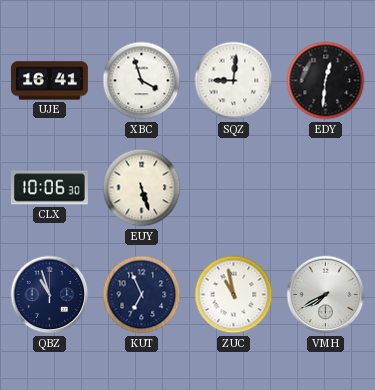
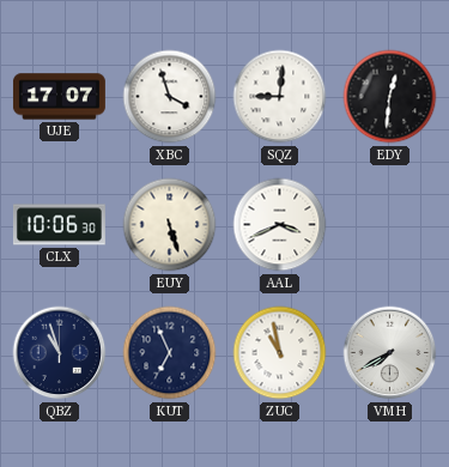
UJE: 16:41 -> 17:07
AAL: none -> 3:41
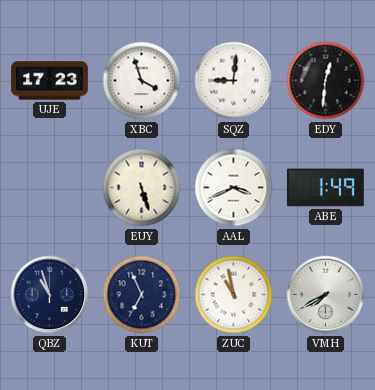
UJE: 17:07 -> 17:23
CLX: 10:06 -> none
ABE: none -> 1:49
